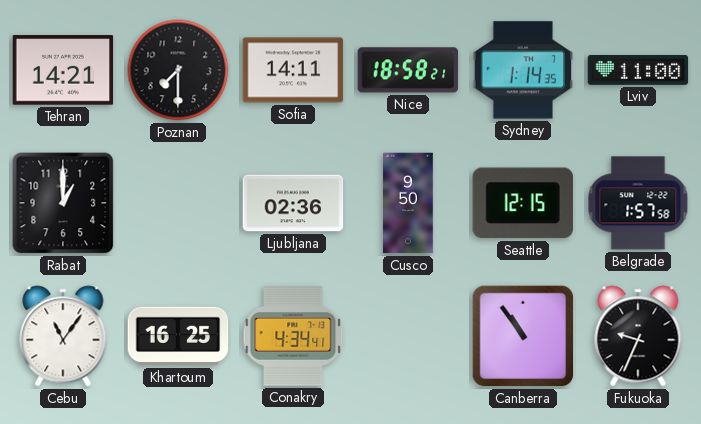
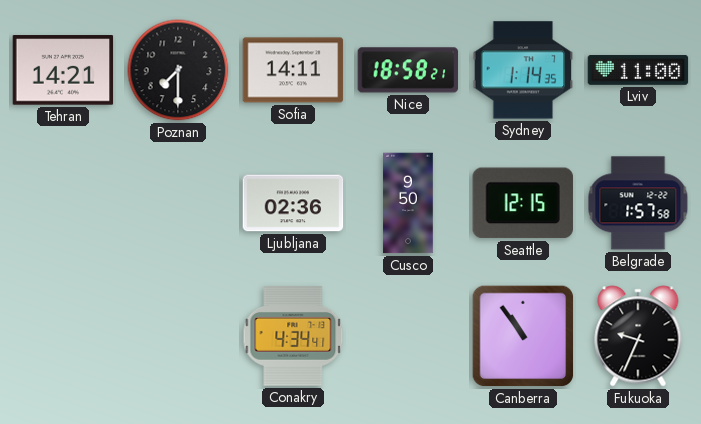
Rabat: 1:00 -> none
Cebu: 11:06 -> none
Khartoum: 16:25 -> none
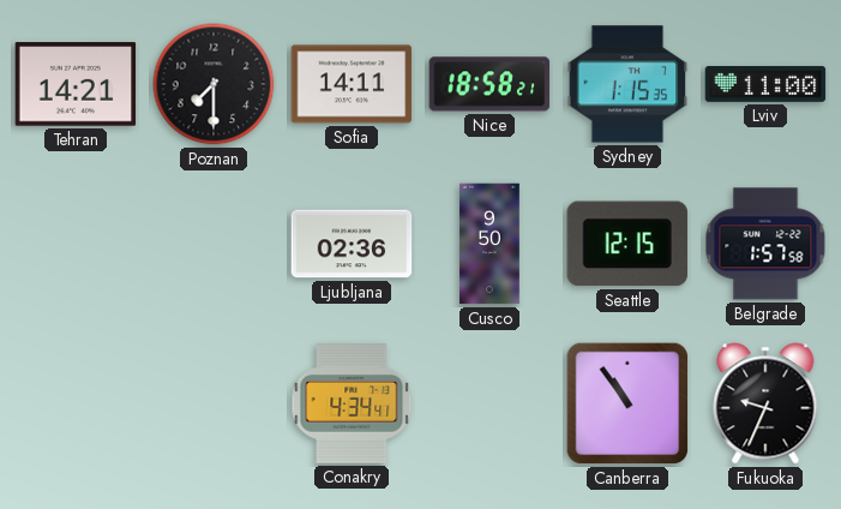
Sydney: 1:14 -> 1:15
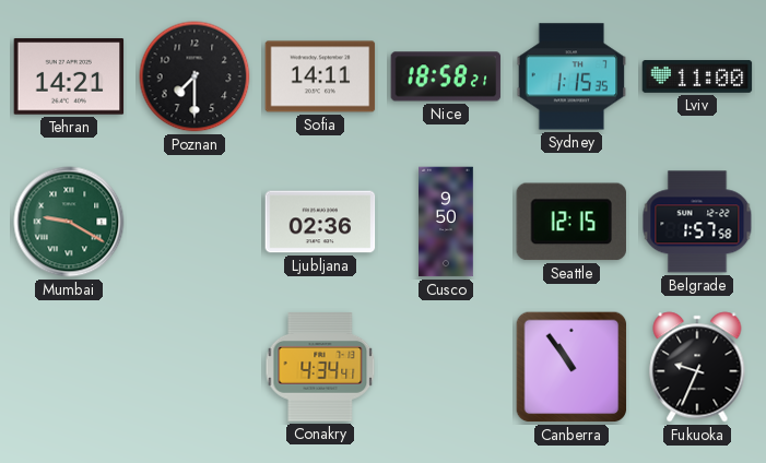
Mumbai: none -> 9:20
